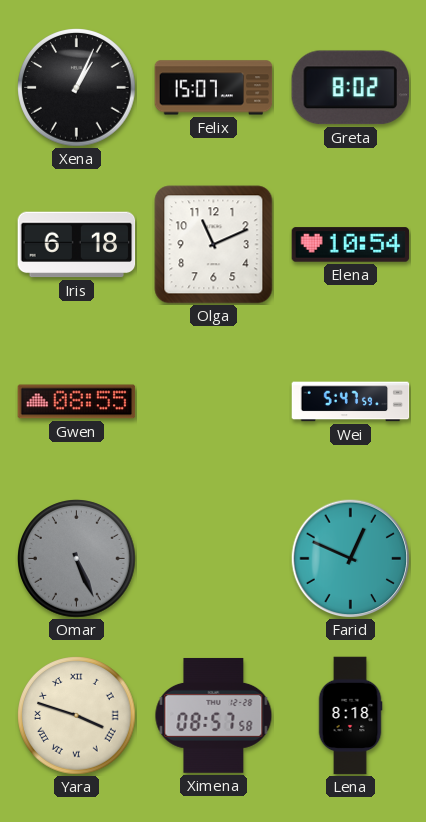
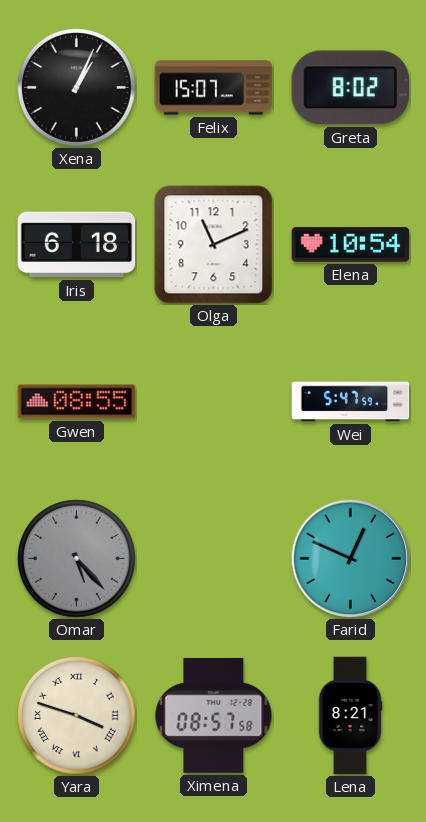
Omar: 5:26 -> 5:23
Lena: 8:18 -> 8:21
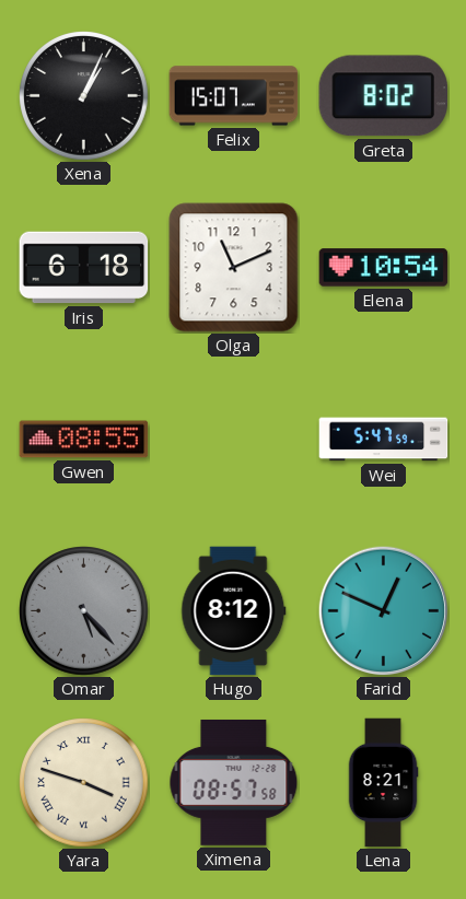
Hugo: none -> 8:12
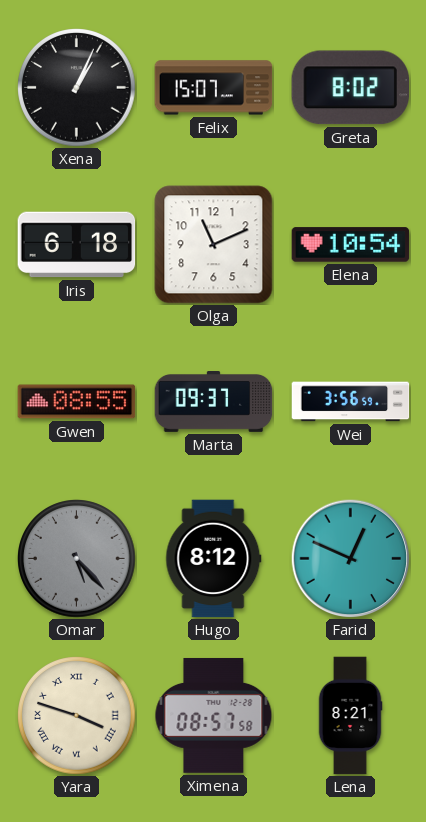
Marta: none -> 09:37
Wei: 5:47 -> 3:56
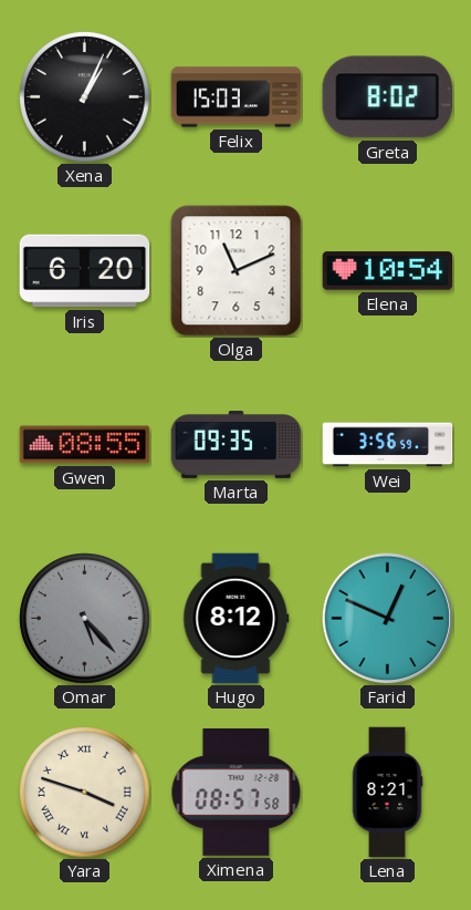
Felix: 15:07 -> 15:03
Iris: 6:18 -> 6:20
Marta: 09:37 -> 09:35
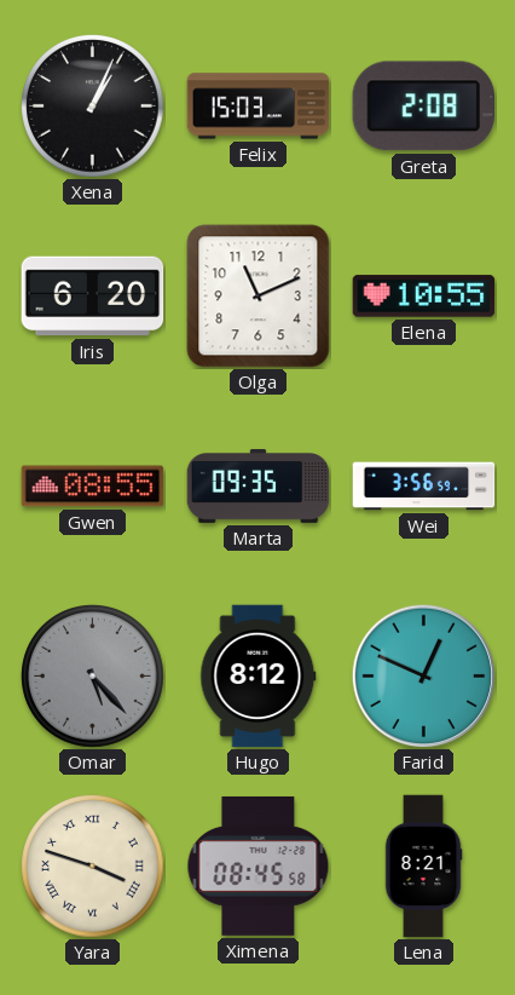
Greta: 8:02 -> 2:08
Elena: 10:54 -> 10:55
Ximena: 08:57 -> 08:45
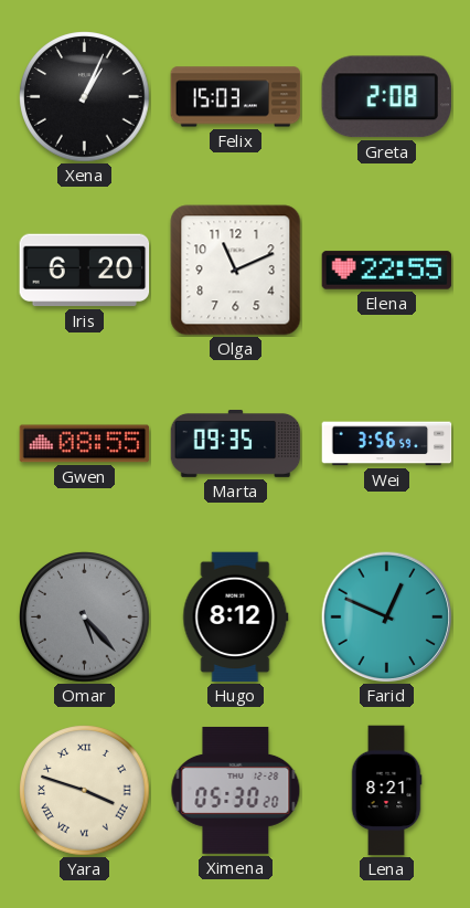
Elena: 10:55 -> 22:55
Ximena: 08:45 -> 05:30
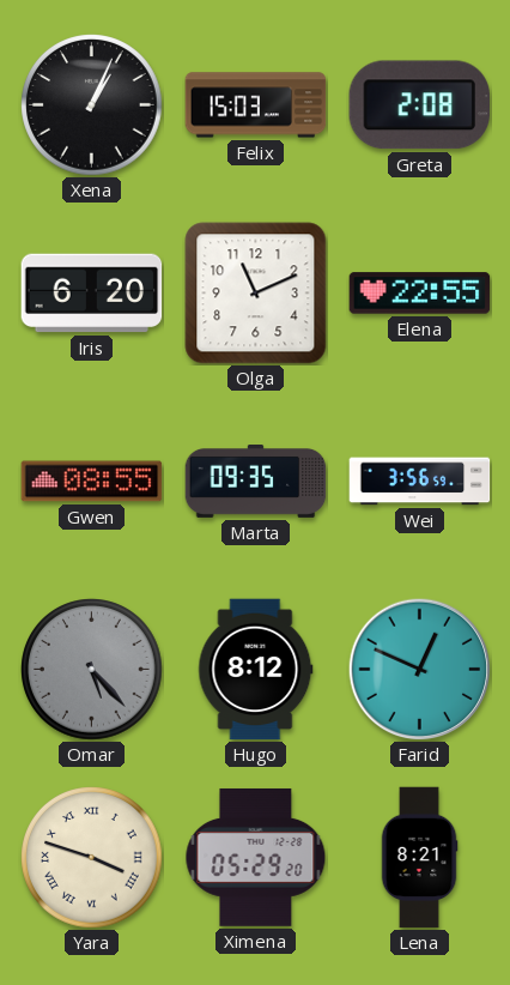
Ximena: 05:30 -> 05:29
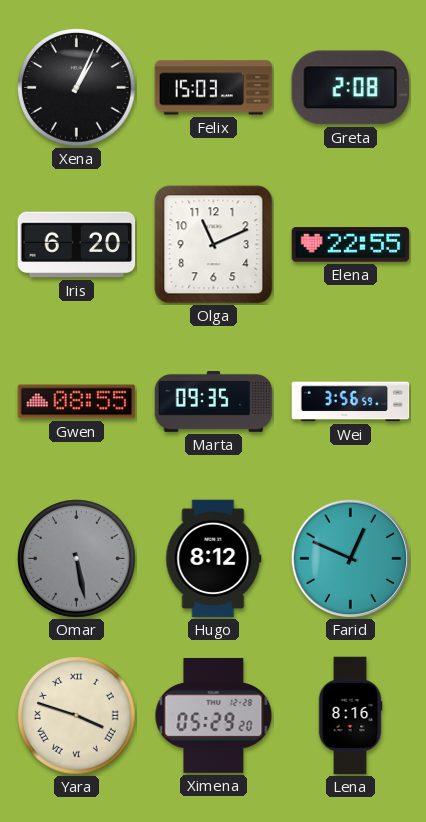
Omar: 5:23 -> 5:28
Lena: 8:21 -> 8:16
